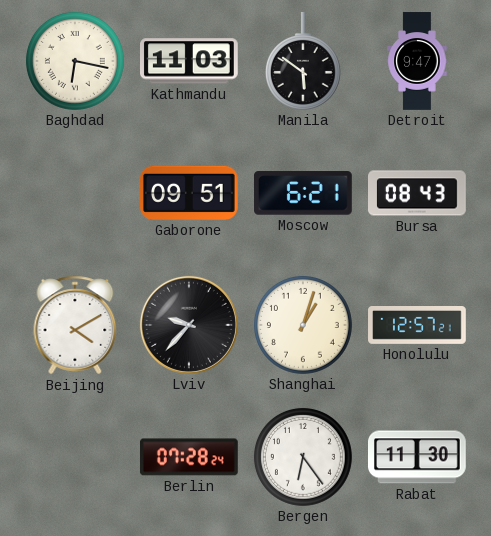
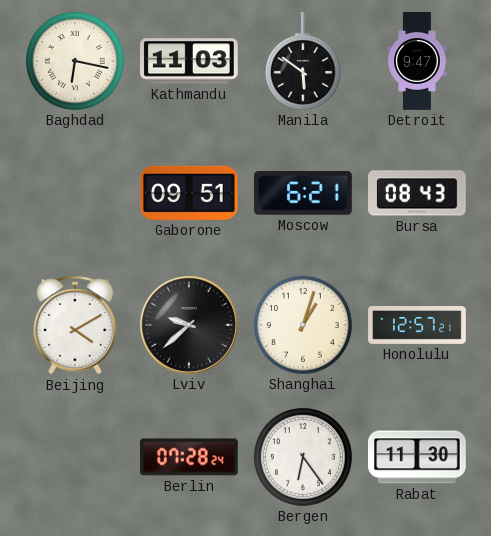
Lviv: 9:37 -> 9:38
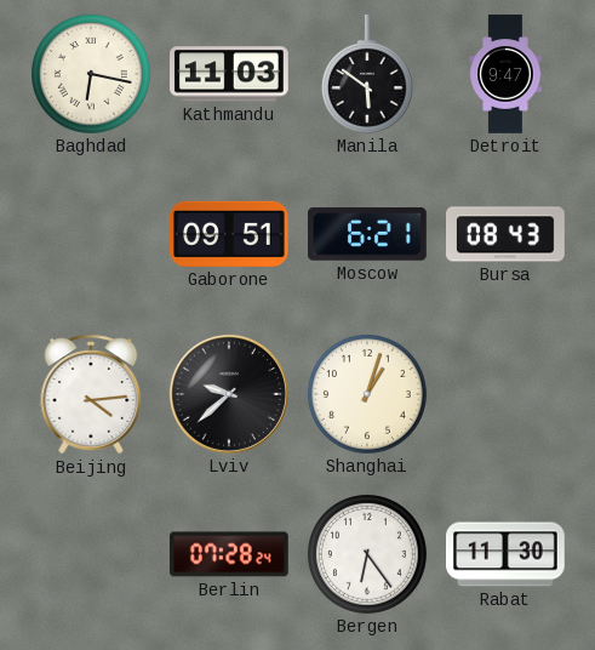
Beijing: 4:10 -> 4:14
Honolulu: 12:57 -> none
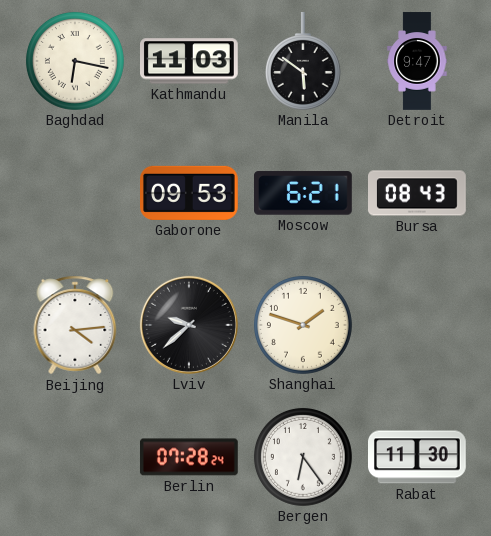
Gaborone: 09:51 -> 09:53
Shanghai: 1:03 -> 1:48
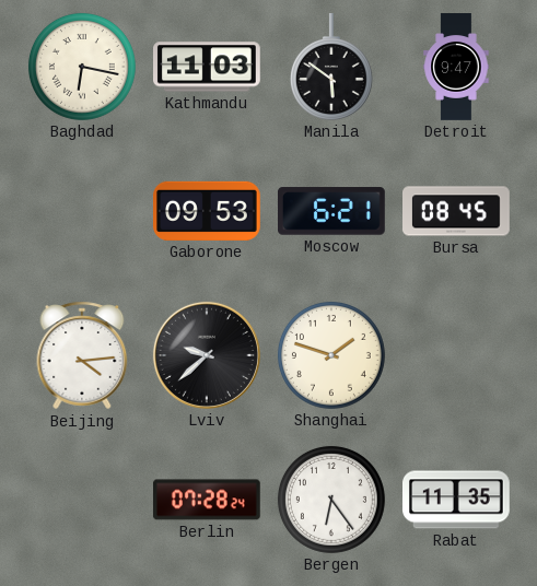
Bursa: 08:43 -> 08:45
Rabat: 11:30 -> 11:35
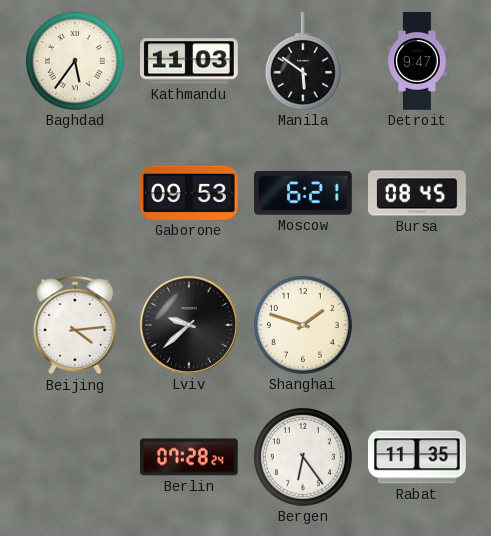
Baghdad: 6:17 -> 5:36
